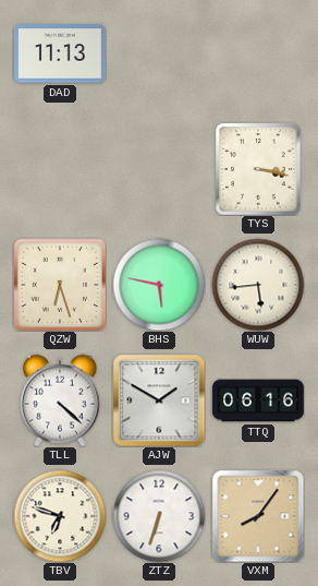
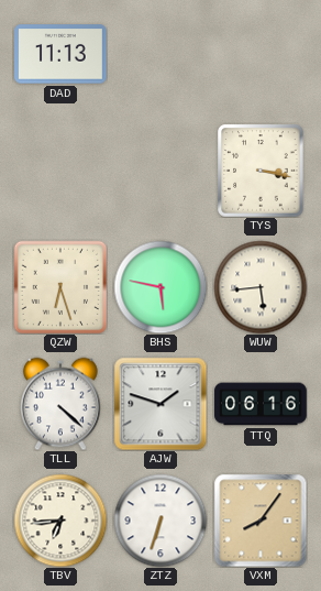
AJW: 1:50 -> 1:48
TBV: 6:48 -> 6:44
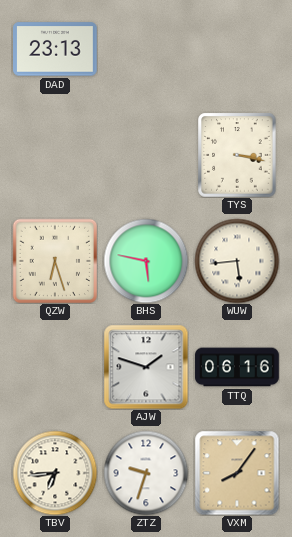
DAD: 11:13 -> 23:13
TLL: 4:22 -> none
ZTZ: 6:33 -> 9:33
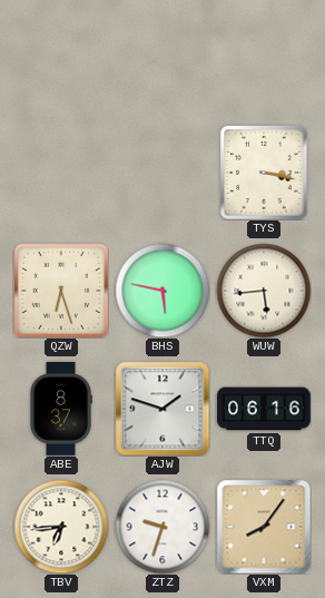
DAD: 23:13 -> none
ABE: none -> 8:37
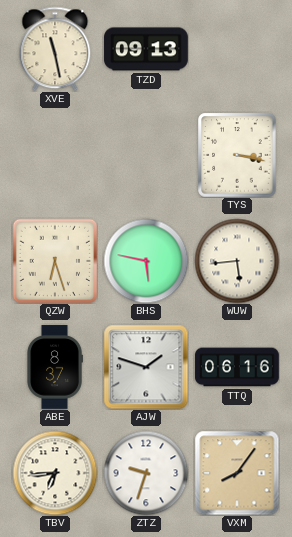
XVE: none -> 11:28
TZD: none -> 09:13
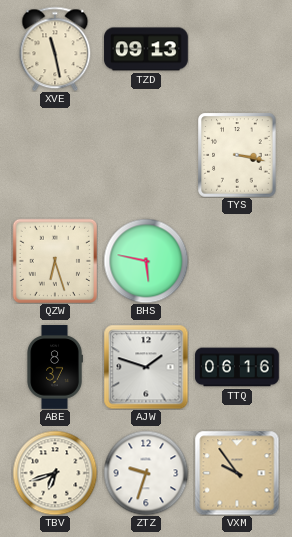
WUW: 5:44 -> none
TBV: 6:44 -> 6:42
VXM: 8:06 -> 9:54
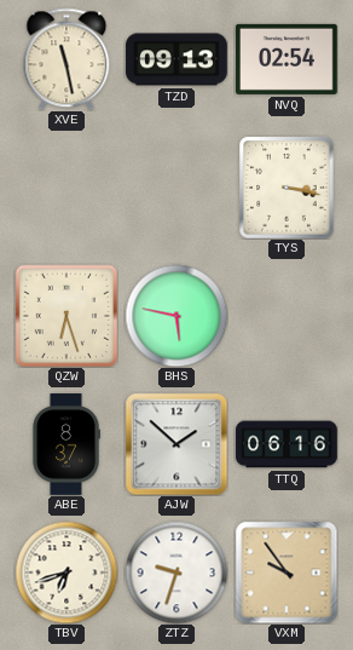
NVQ: none -> 02:54
AJW: 1:48 -> 1:52
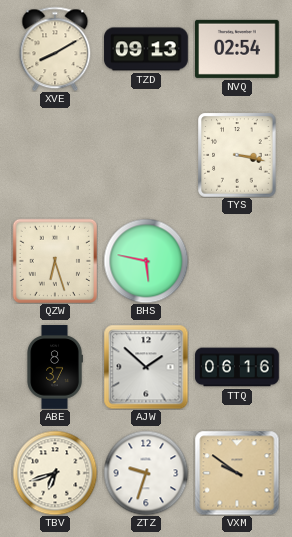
XVE: 11:28 -> 8:10
VXM: 9:54 -> 9:51
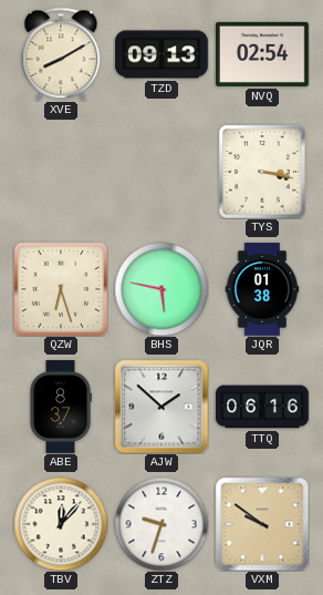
JQR: none -> 01:38
TBV: 6:42 -> 12:07
